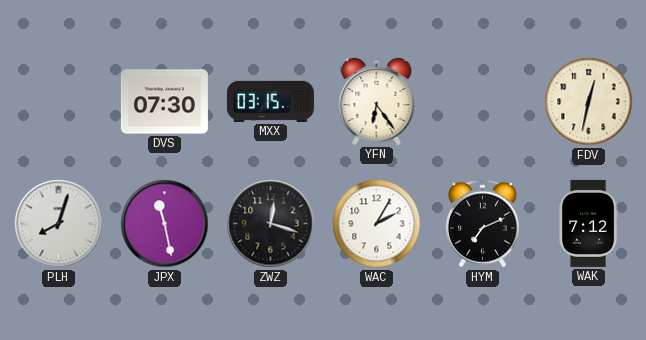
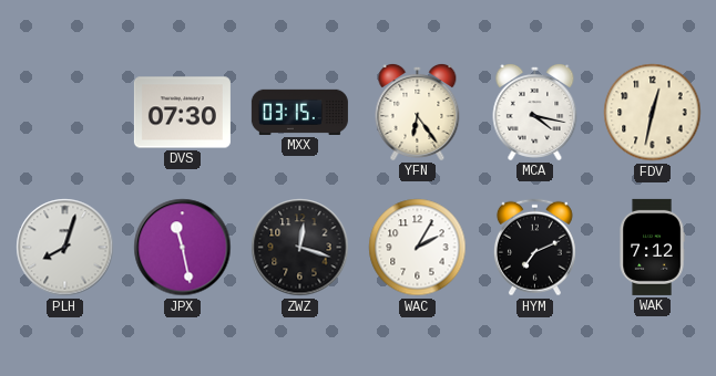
MCA: none -> 4:17
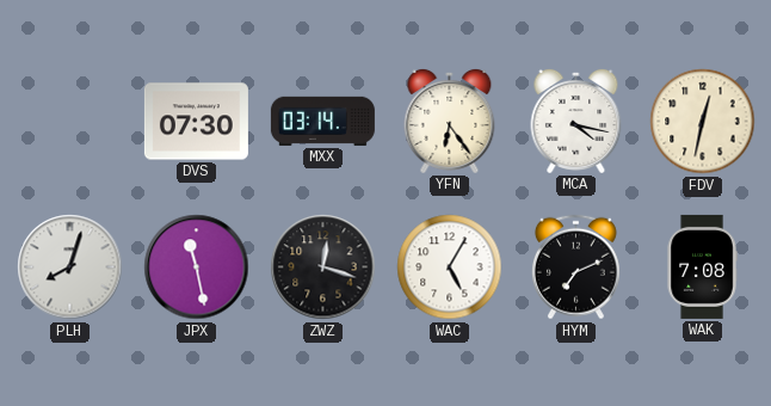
MXX: 03:15 -> 03:14
WAC: 2:05 -> 5:05
WAK: 7:12 -> 7:08
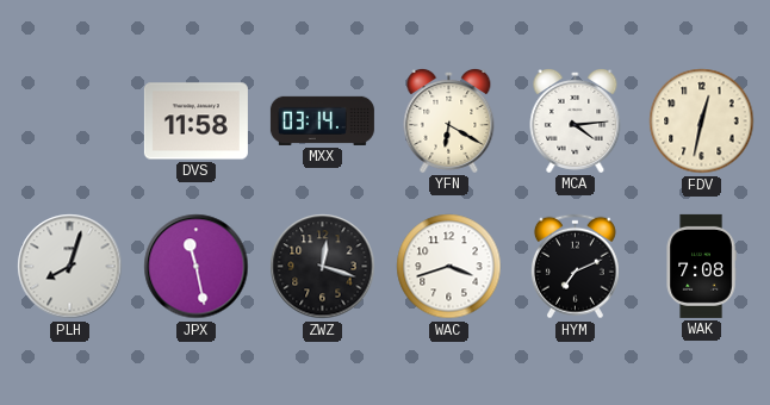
DVS: 07:30 -> 11:58
YFN: 6:24 -> 6:20
MCA: 4:17 -> 4:14
WAC: 5:05 -> 3:42
